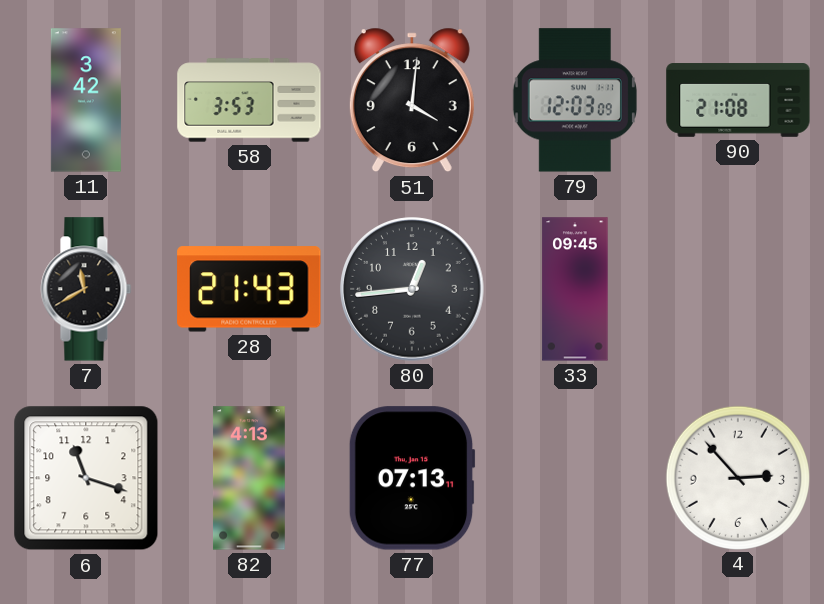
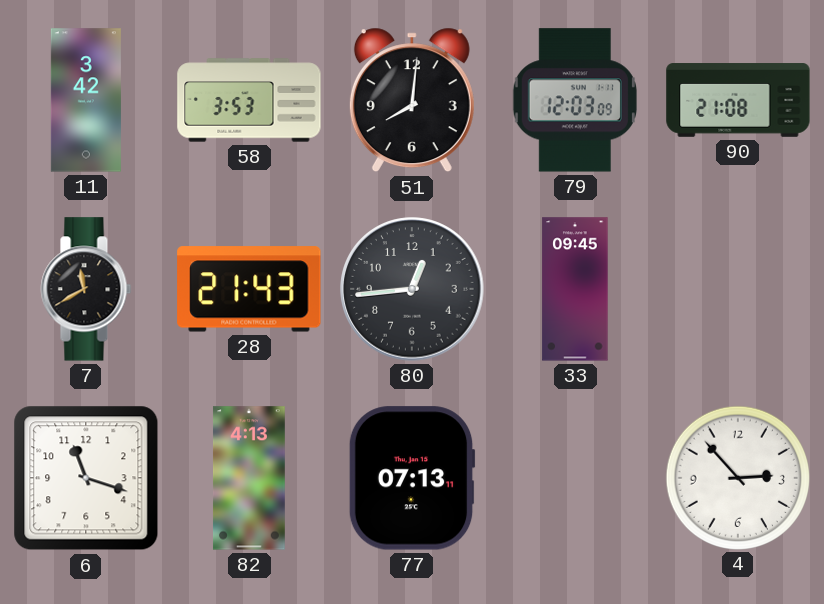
51: 4:01 -> 8:01
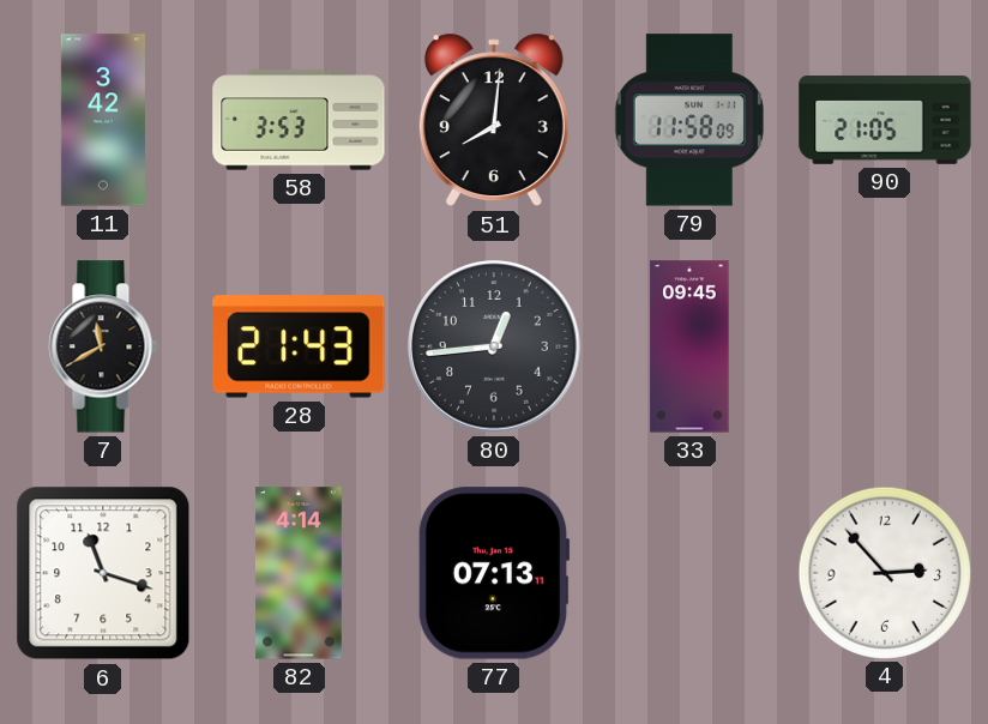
79: 12:03 -> 11:58
90: 21:08 -> 21:05
82: 4:13 -> 4:14
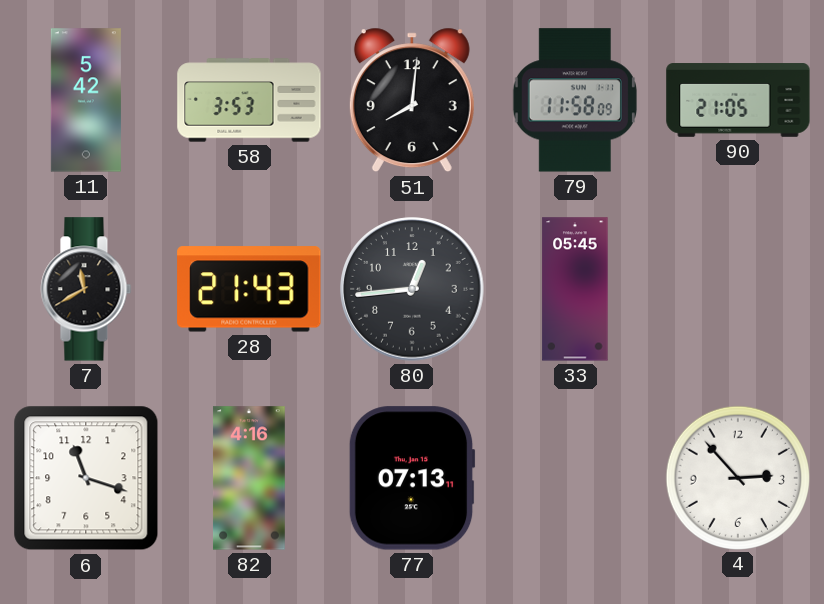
11: 3:42 -> 5:42
33: 09:45 -> 05:45
82: 4:14 -> 4:16
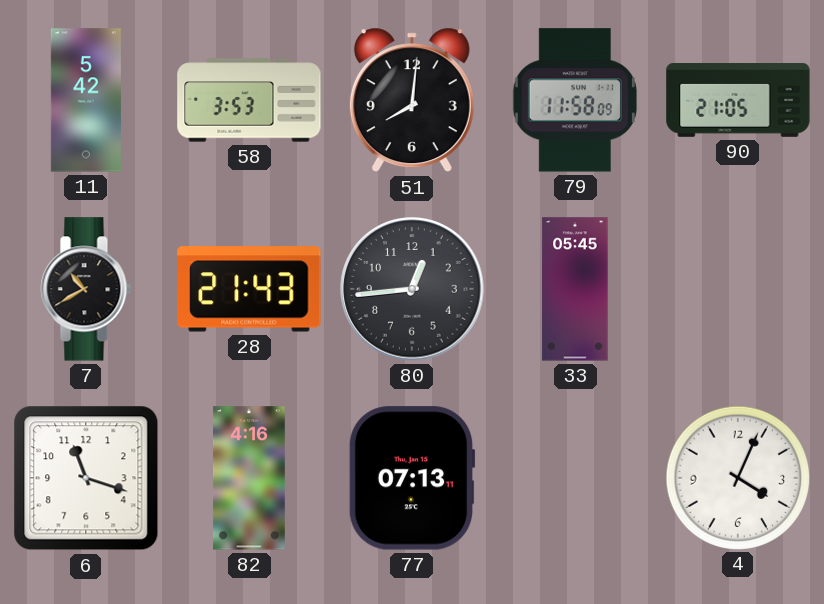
7: 11:40 -> 10:40
4: 2:53 -> 4:04
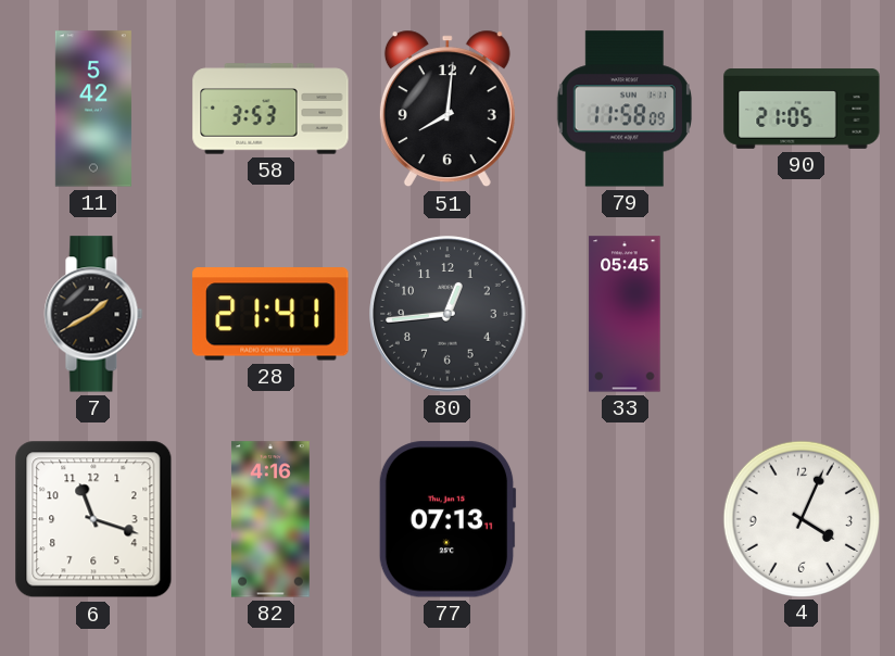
7: 10:40 -> 1:40
28: 21:43 -> 21:41
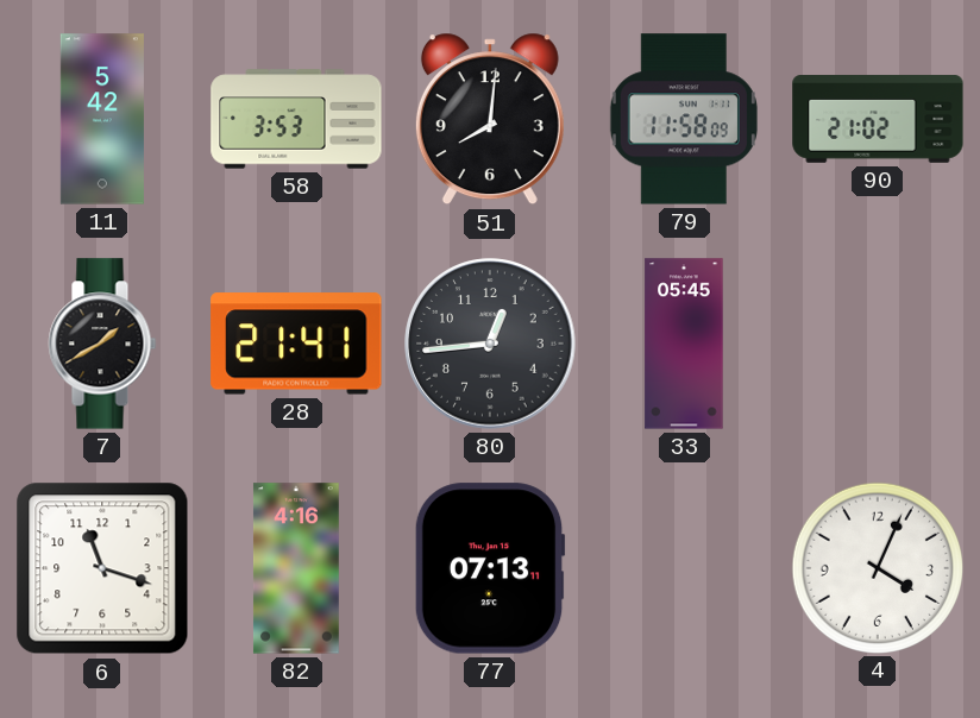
90: 21:05 -> 21:02
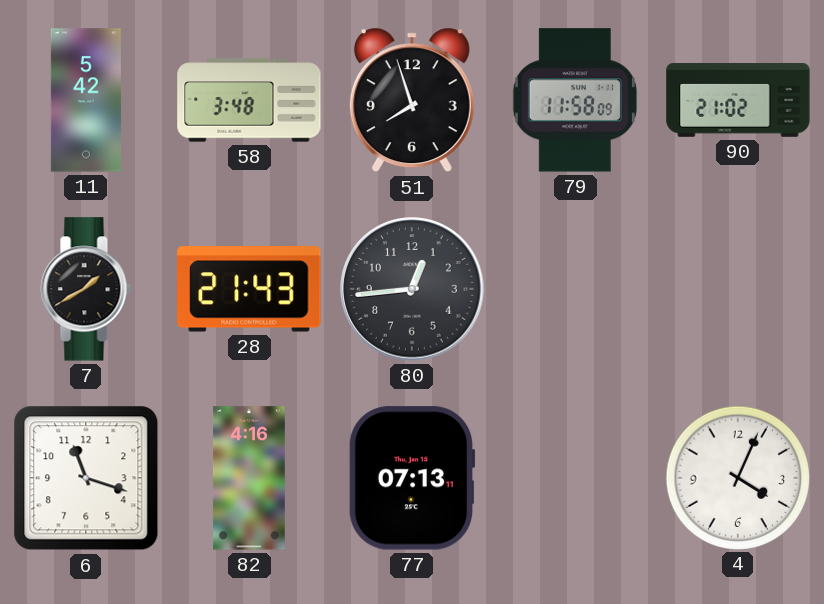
58: 3:53 -> 3:48
51: 8:01 -> 7:57
28: 21:41 -> 21:43
33: 05:45 -> none
